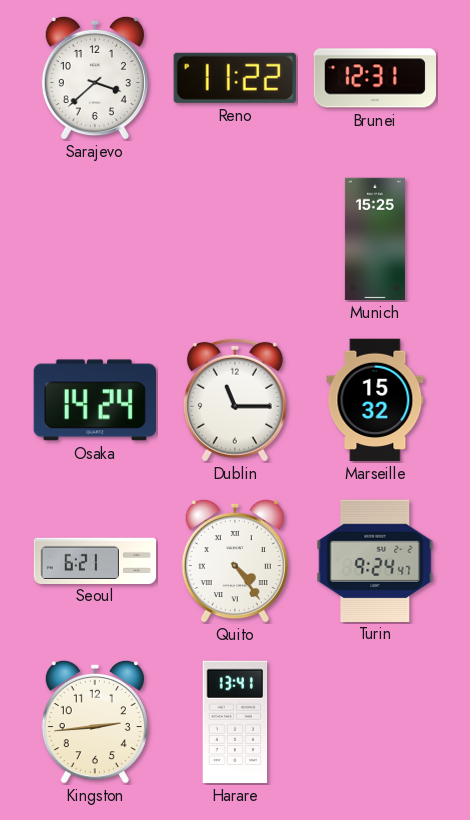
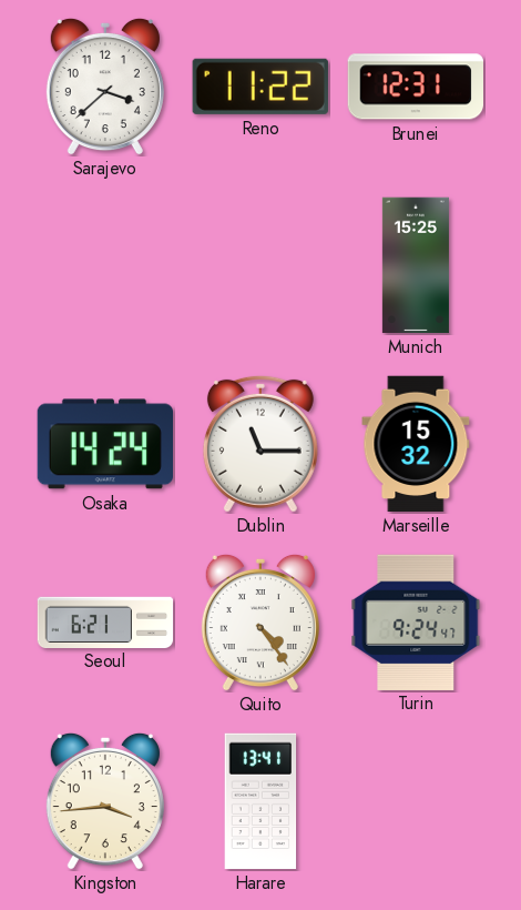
Kingston: 2:44 -> 3:44
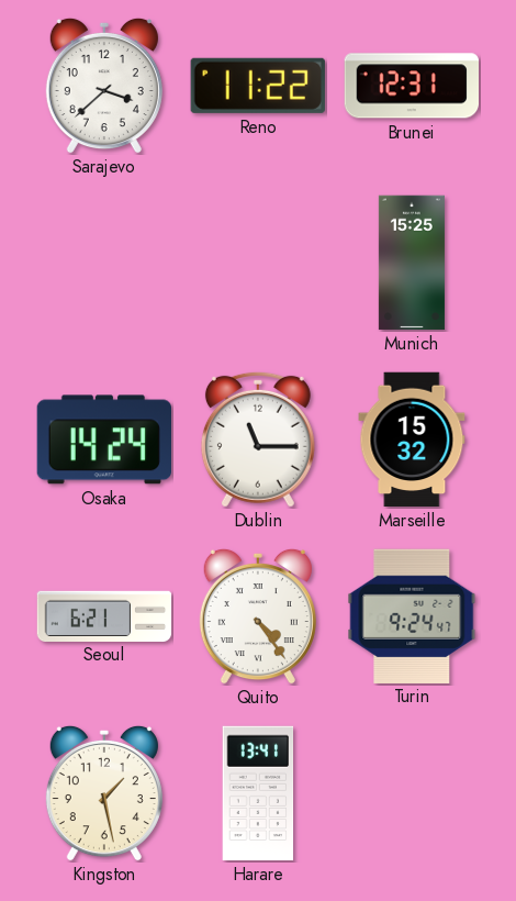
Kingston: 3:44 -> 1:28
